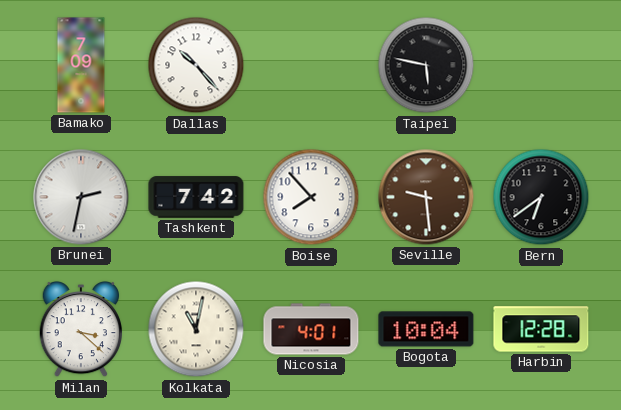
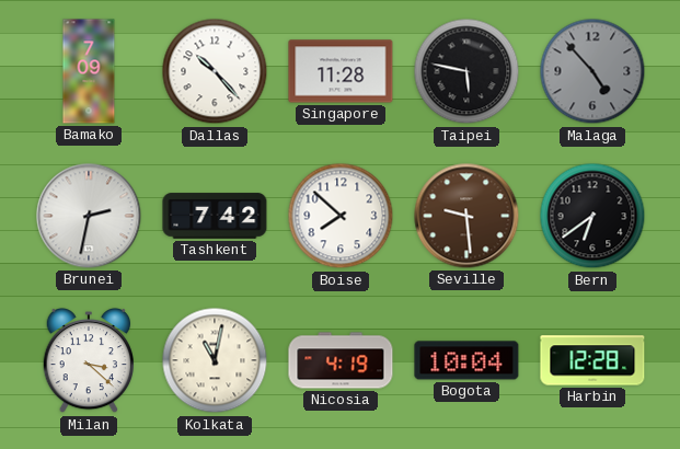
Singapore: none -> 11:28
Malaga: none -> 4:53
Boise: 7:53 -> 7:52
Nicosia: 4:01 -> 4:19
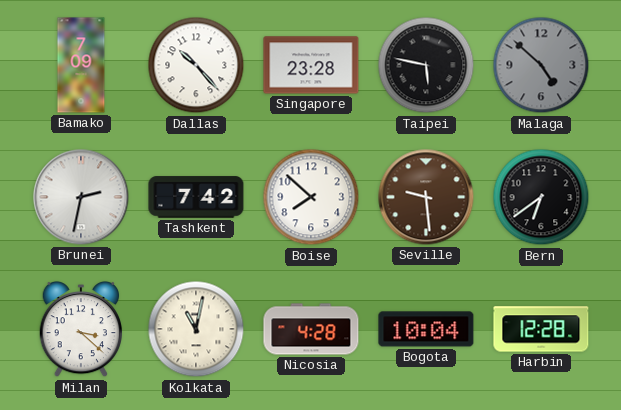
Singapore: 11:28 -> 23:28
Malaga: 4:53 -> 4:52
Nicosia: 4:19 -> 4:28
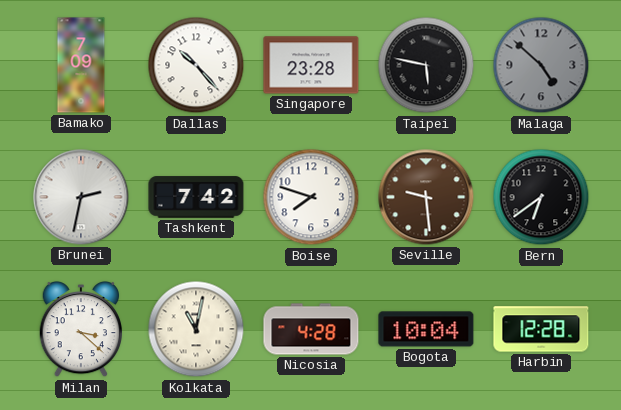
Boise: 7:52 -> 7:48
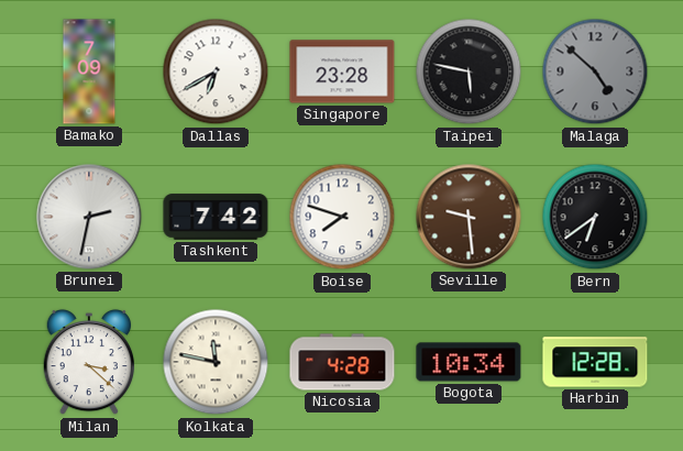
Dallas: 10:23 -> 6:40
Kolkata: 11:02 -> 11:47
Bogota: 10:04 -> 10:34
